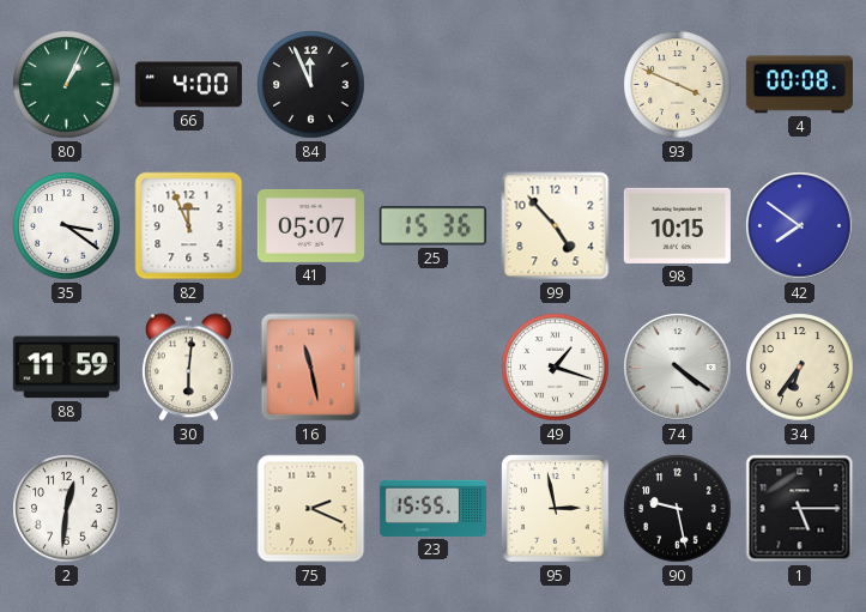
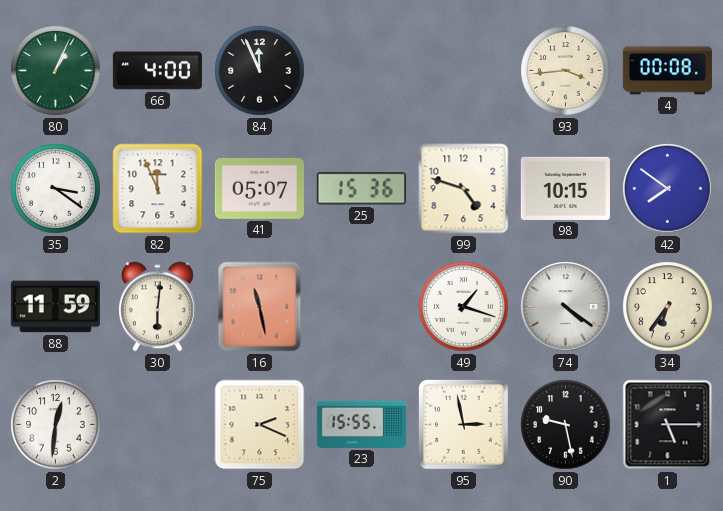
93: 3:49 -> 3:44
99: 4:53 -> 4:48
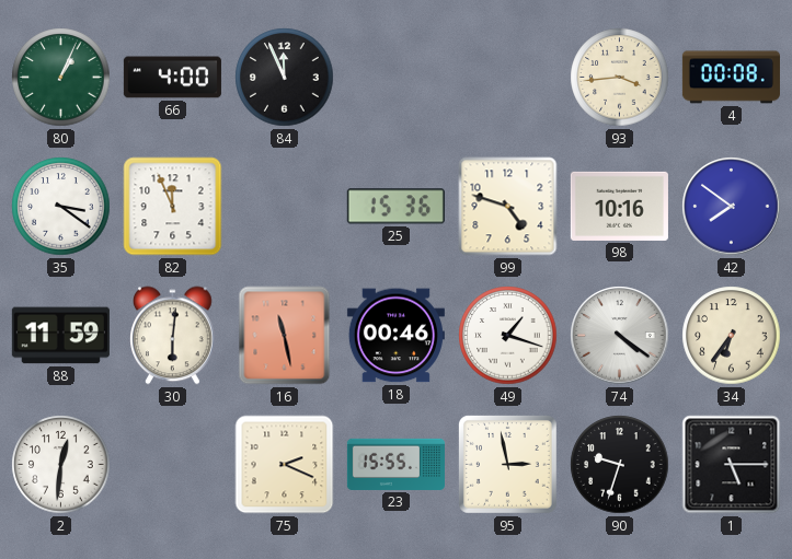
41: 05:07 -> none
98: 10:15 -> 10:16
18: none -> 00:46
90: 9:28 -> 9:33
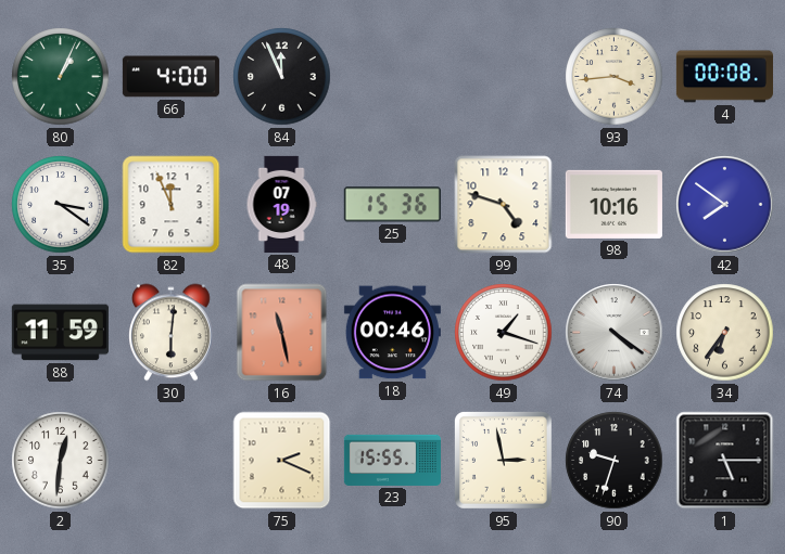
48: none -> 07:19
